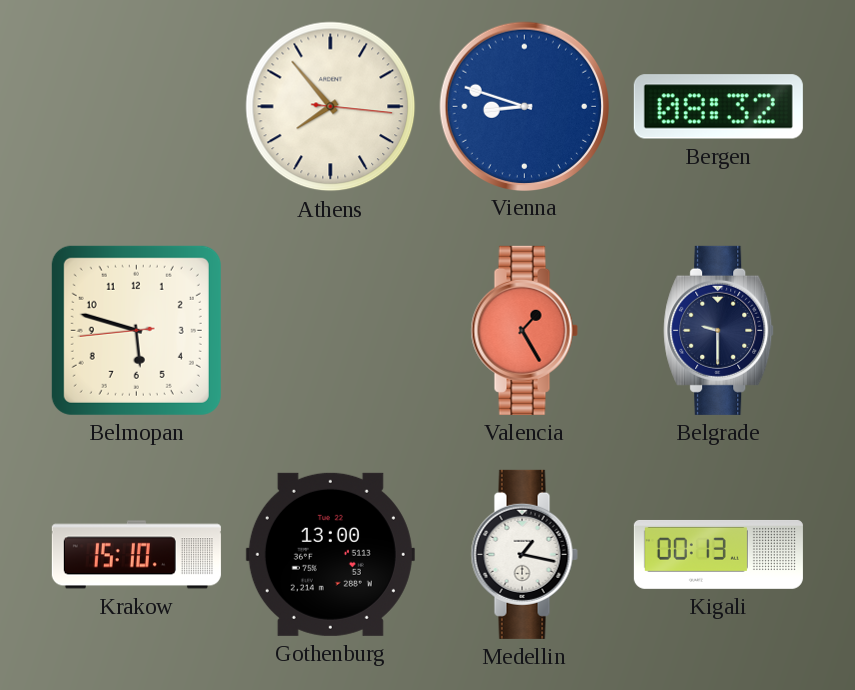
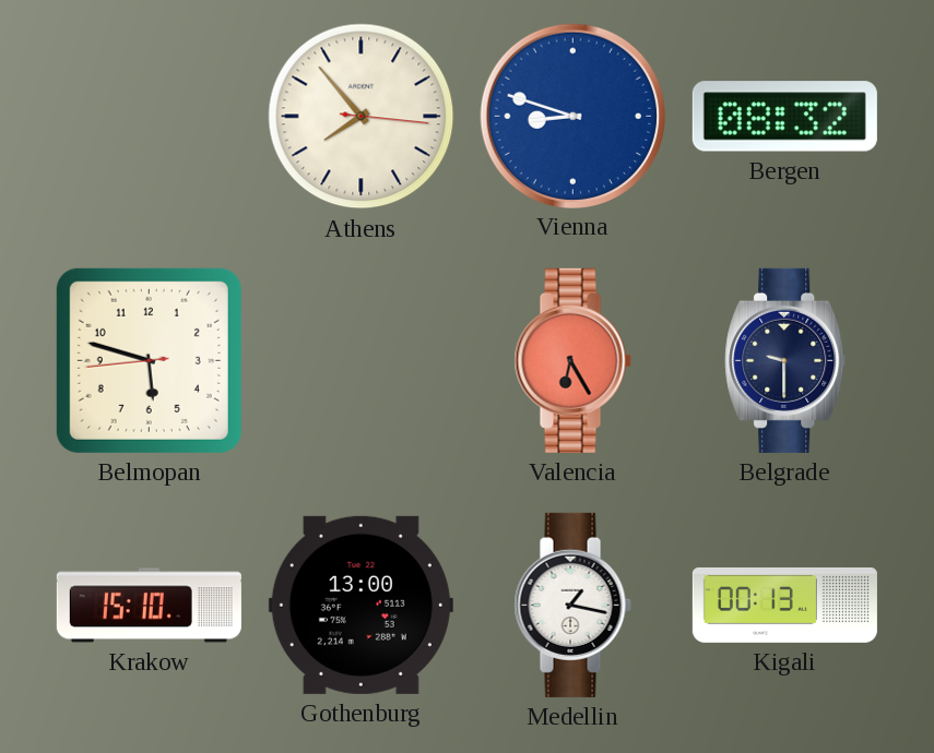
Valencia: 1:25 -> 6:25
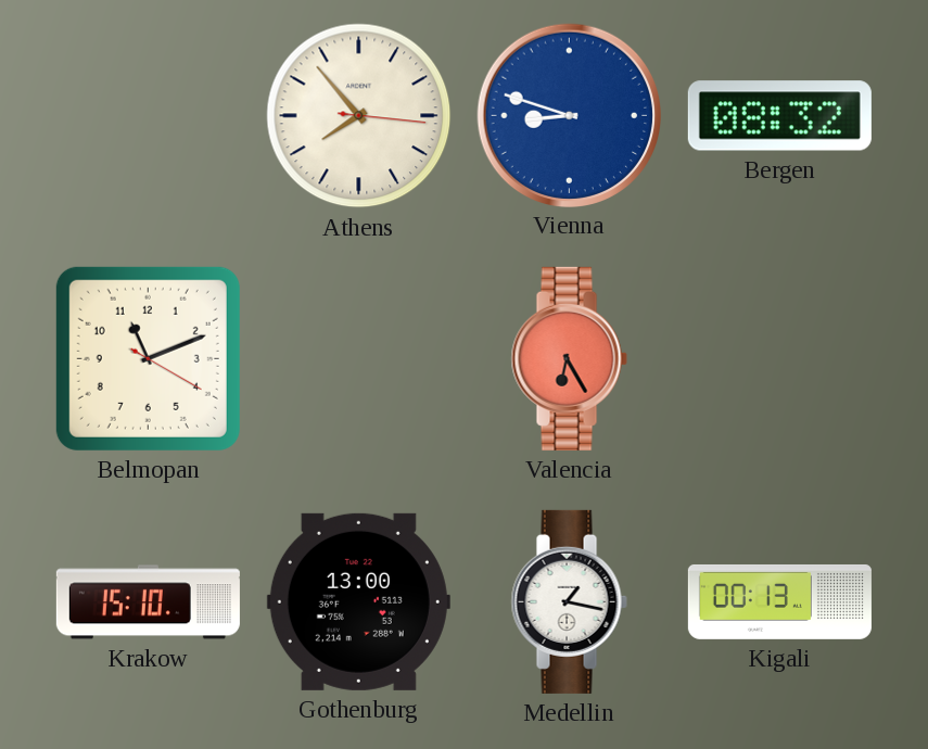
Belmopan: 5:47 -> 11:11
Belgrade: 9:30 -> none
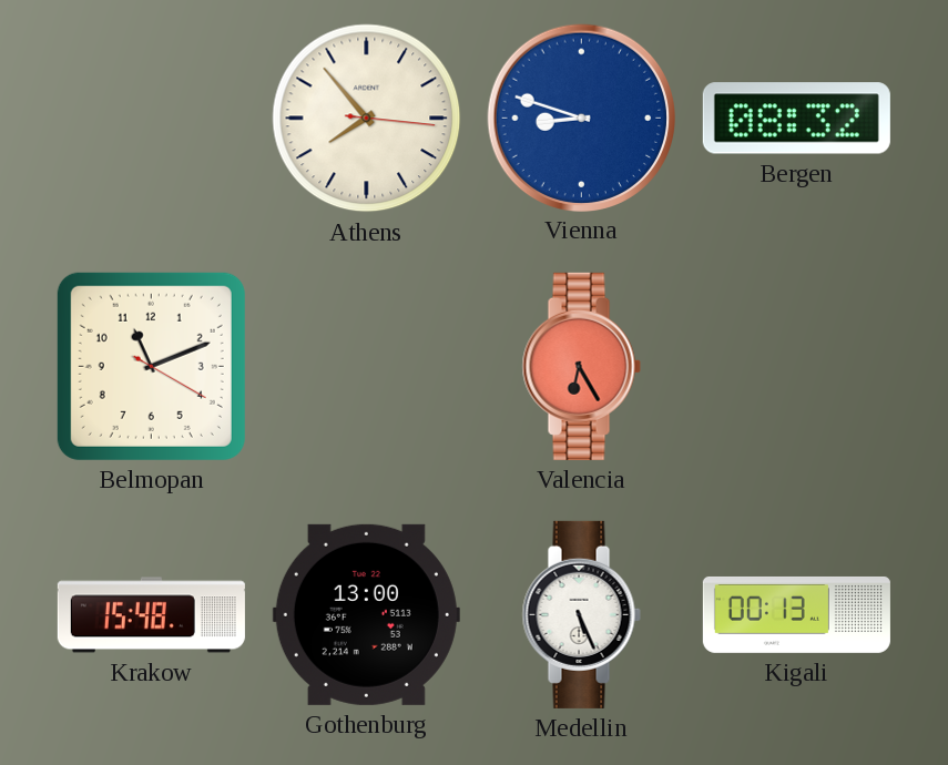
Krakow: 15:10 -> 15:48
Medellin: 1:17 -> 5:26
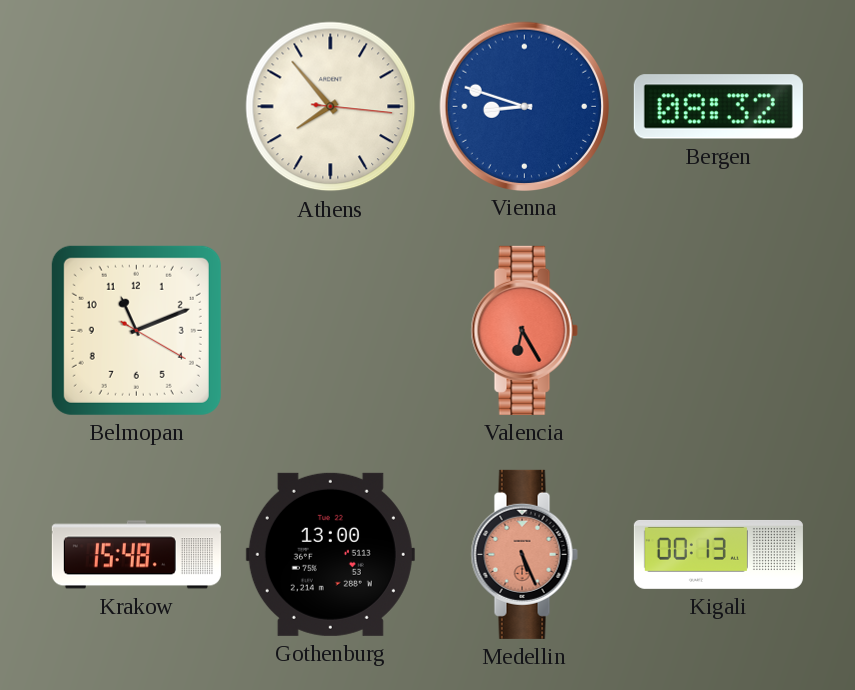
Medellin dial: white -> salmon
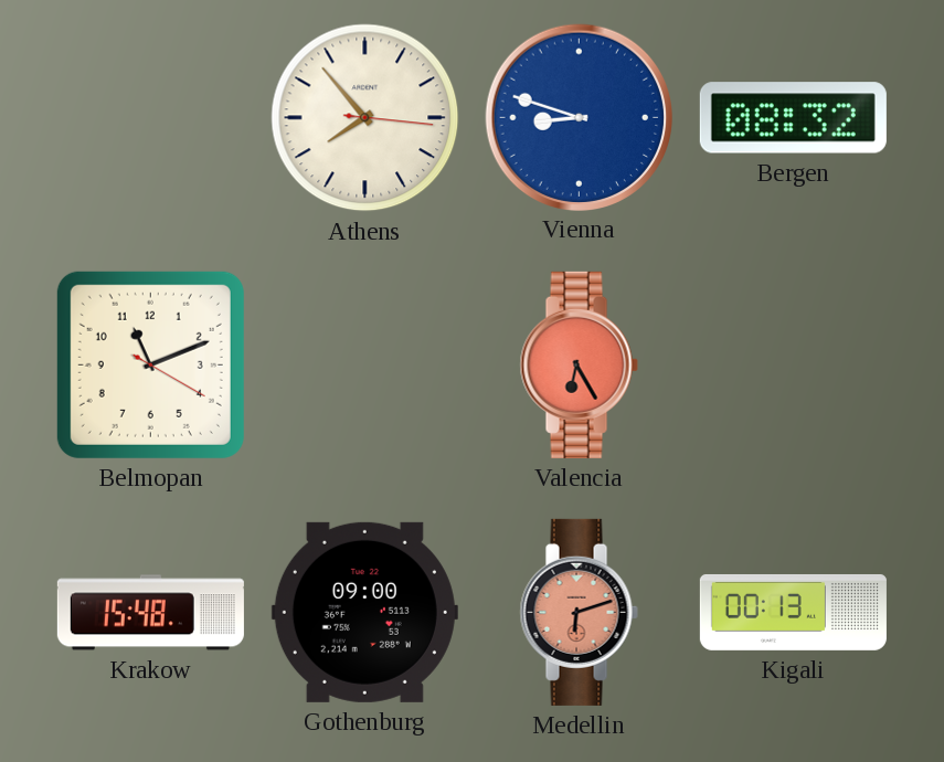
Gothenburg: 13:00 -> 09:00
Medellin: 5:26 -> 6:12
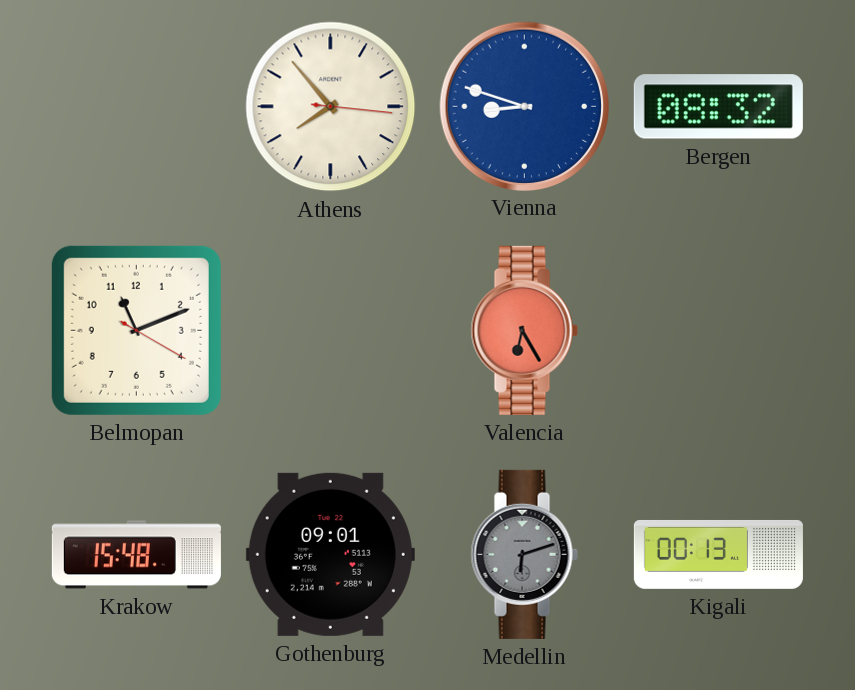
Gothenburg: 09:00 -> 09:01
Medellin dial: salmon -> grey
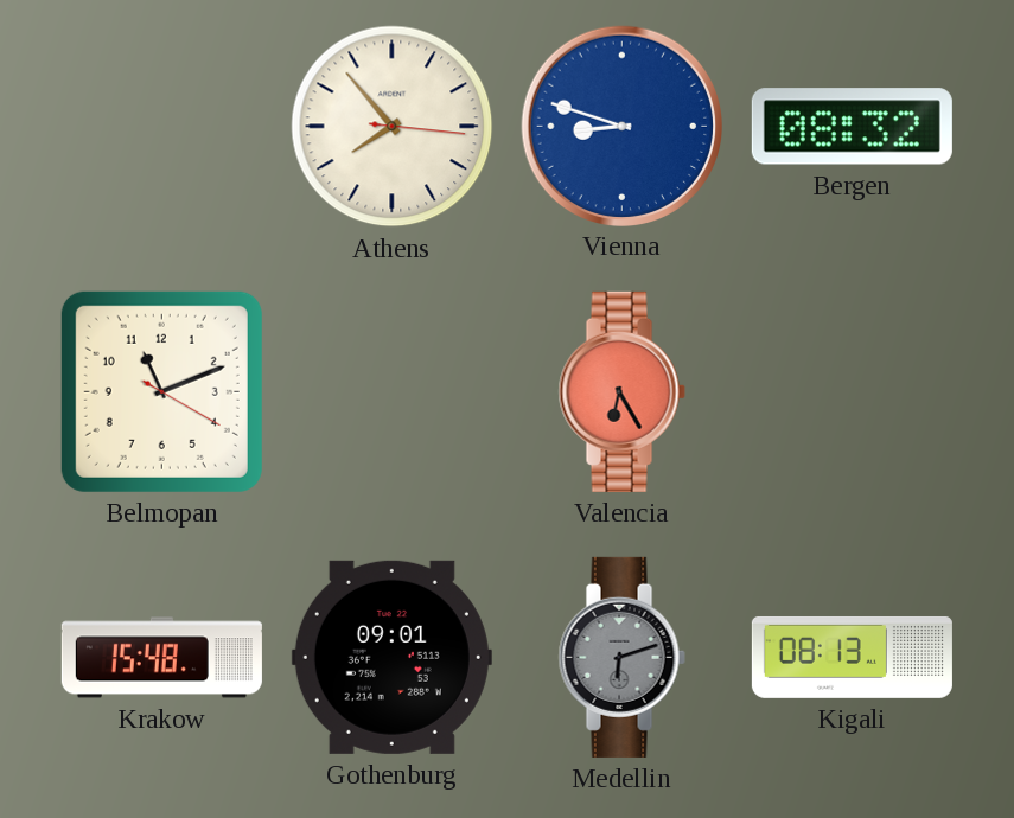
Kigali: 00:13 -> 08:13
